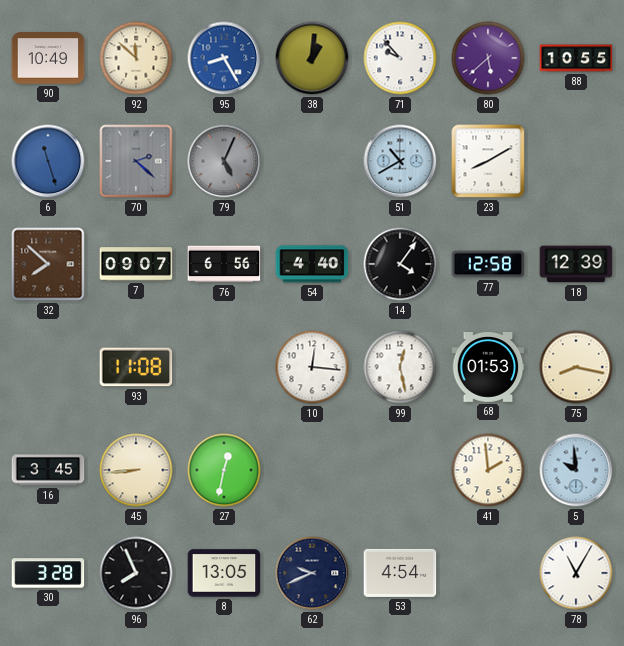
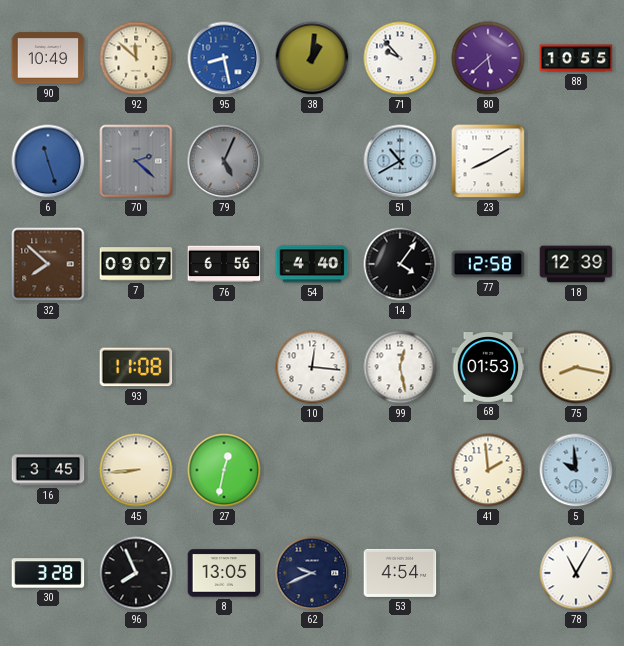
95: 8:25 -> 8:28
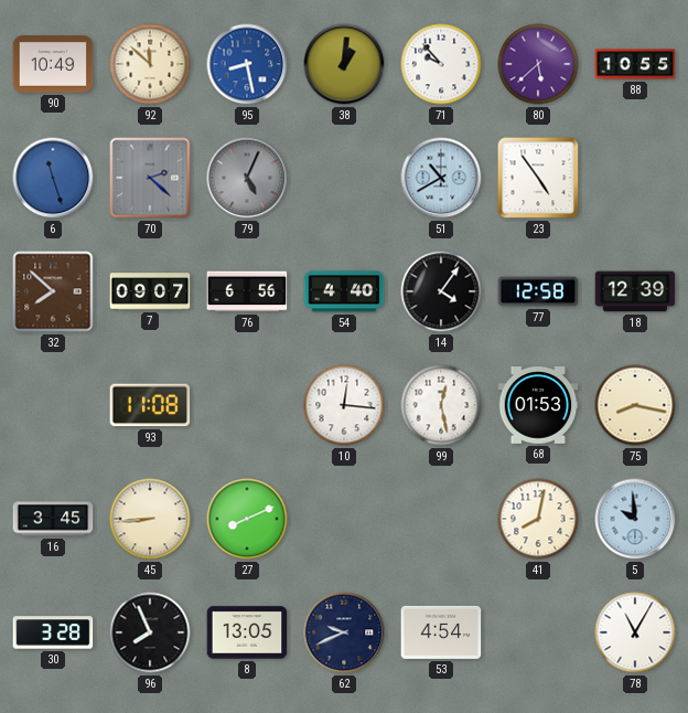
23: 8:10 -> 4:54
27: 12:32 -> 8:11
41: 1:59 -> 8:02
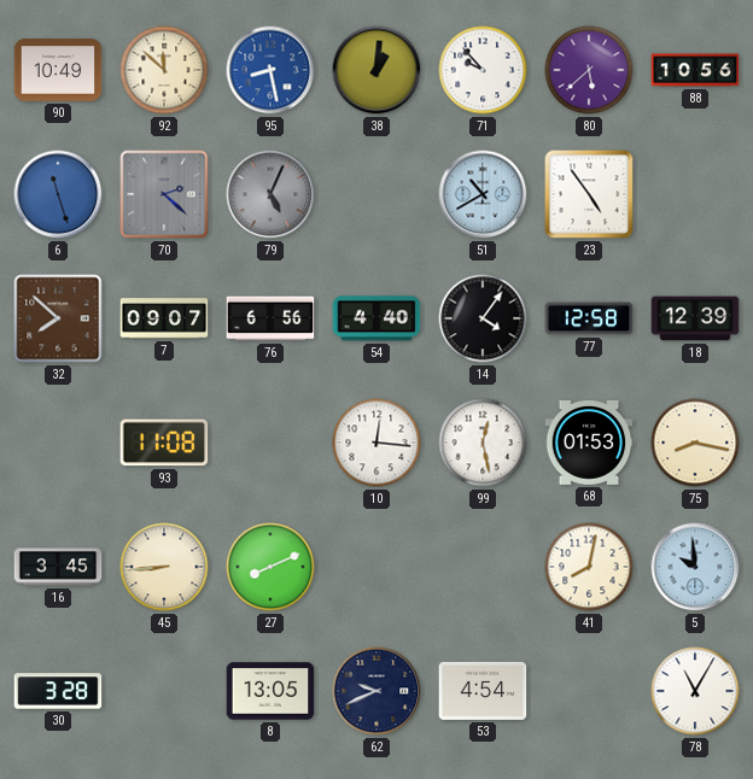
88: 10:55 -> 10:56
96: 7:56 -> none
